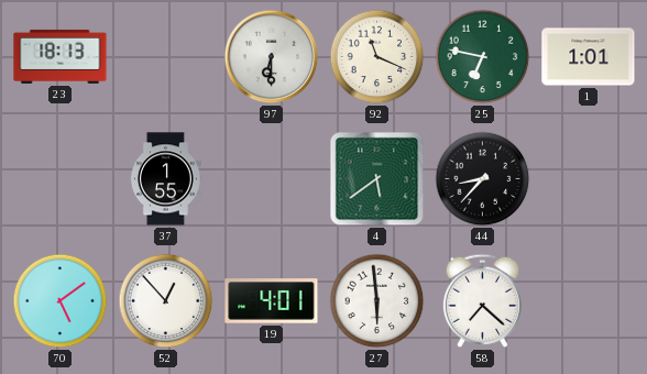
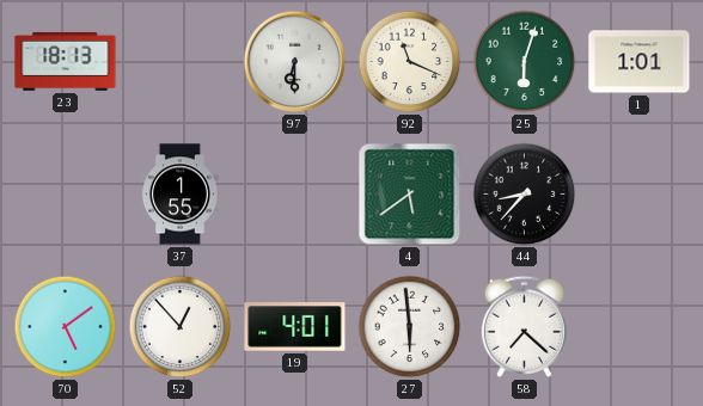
25: 6:47 -> 6:03
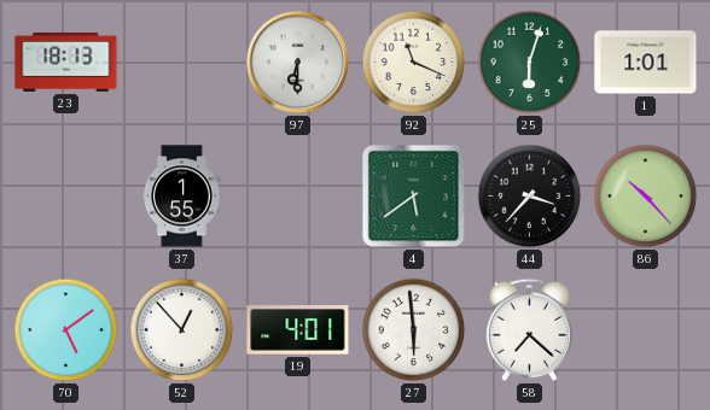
44: 8:37 -> 3:37
86: none -> 10:23
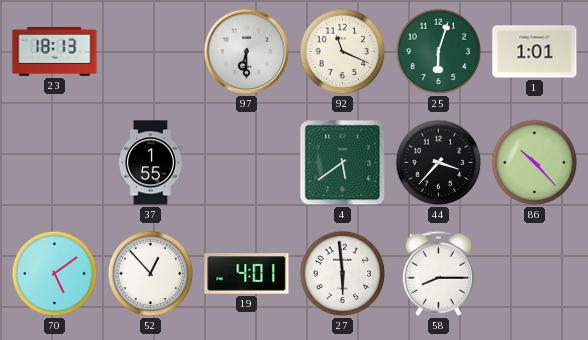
58: 7:22 -> 8:15
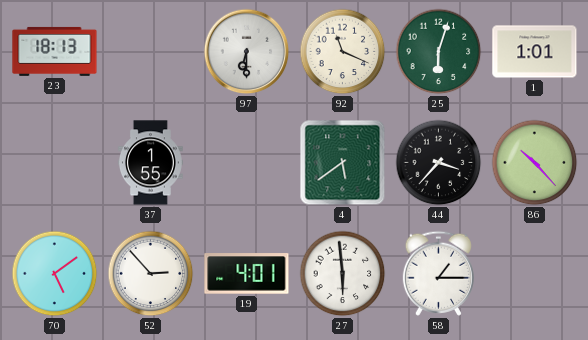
52: 12:53 -> 2:53
58: 8:15 -> 1:15
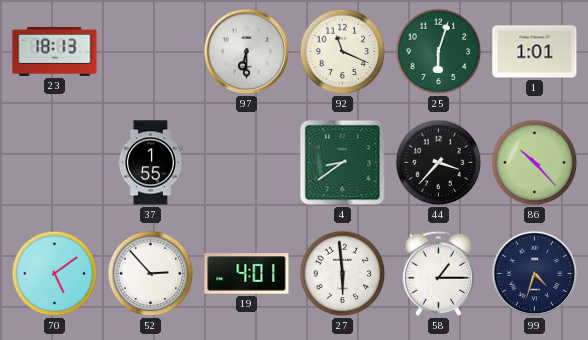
4: 5:39 -> 8:39
99: none -> 4:33
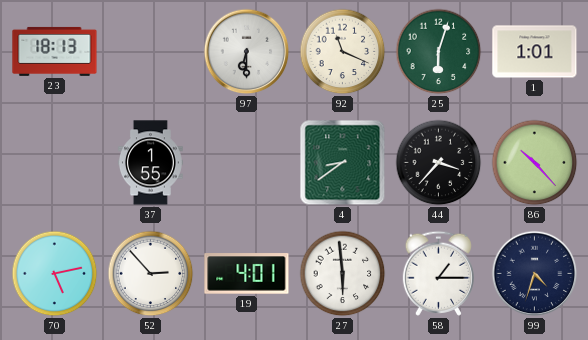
70: 5:09 -> 5:13
